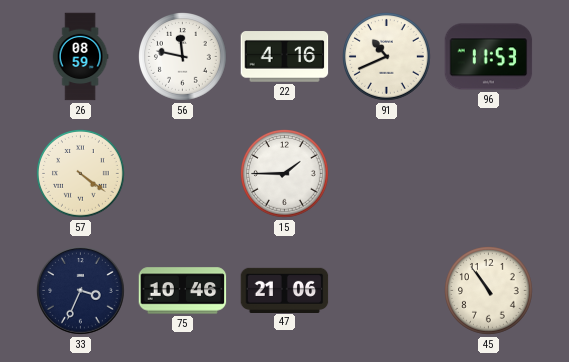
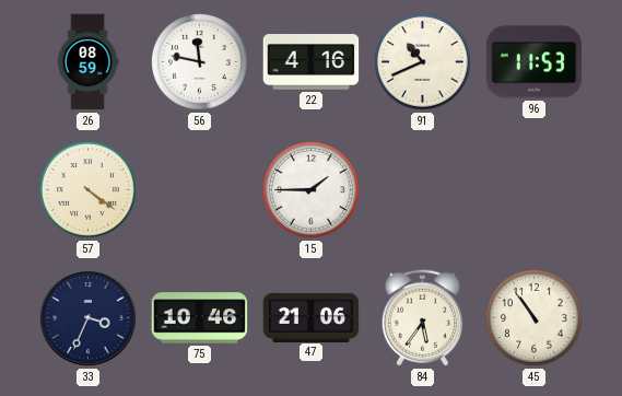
84: none -> 5:36
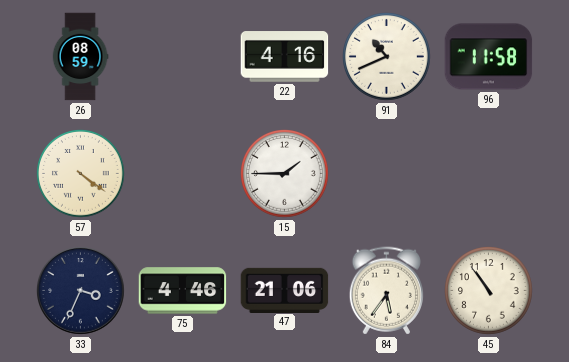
56: 11:47 -> none
96: 11:53 -> 11:58
75: 10:46 -> 4:46
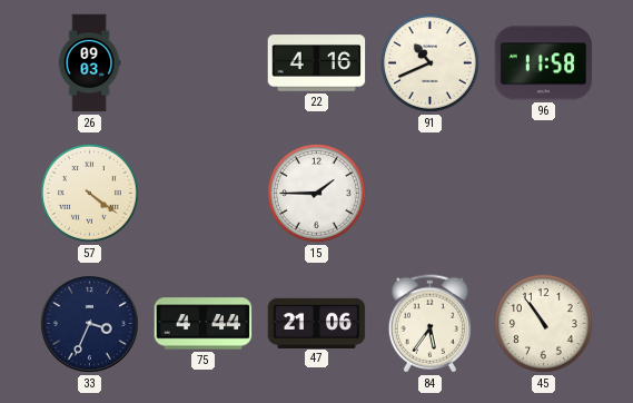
26: 08:59 -> 09:03
75: 4:46 -> 4:44
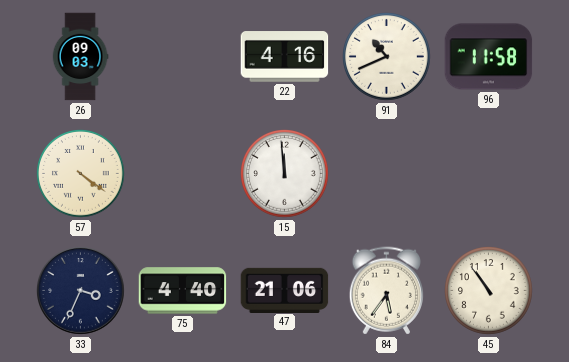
15: 1:45 -> 11:59
75: 4:44 -> 4:40
